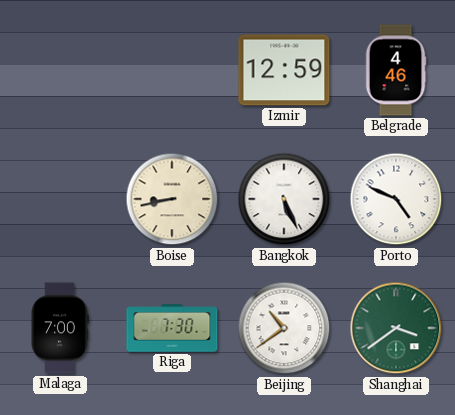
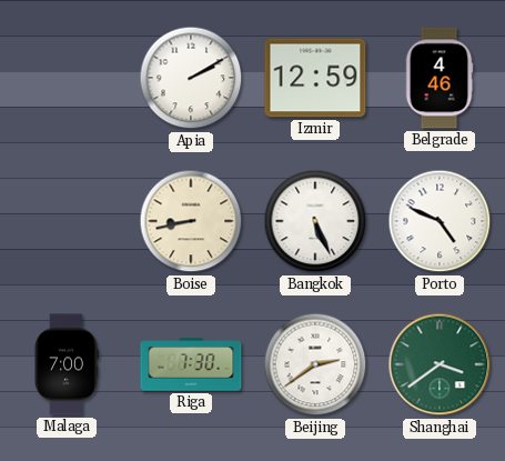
Apia: none -> 2:10
Beijing: 10:39 -> 2:39
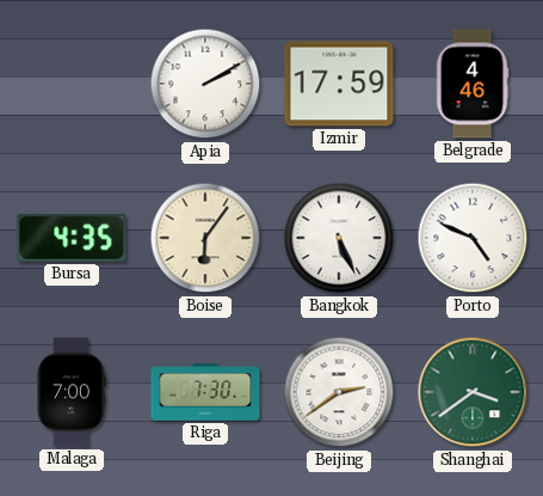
Izmir: 12:59 -> 17:59
Bursa: none -> 4:35
Boise: 8:43 -> 6:06
